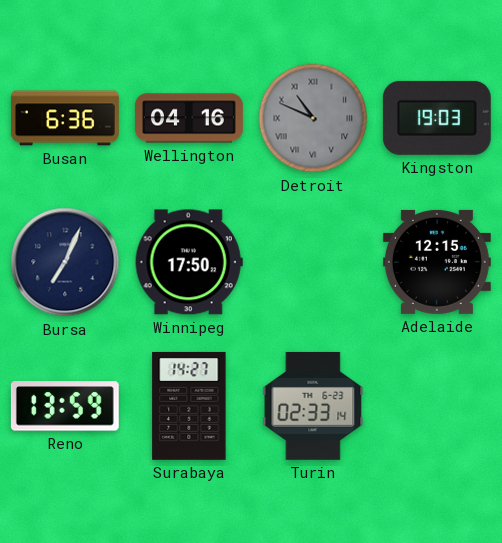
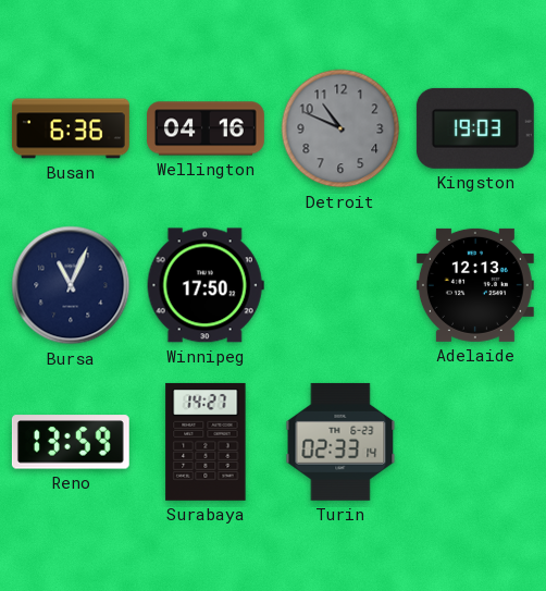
Detroit numerals: Roman -> Arabic
Bursa: 7:04 -> 11:04
Adelaide: 12:15 -> 12:13
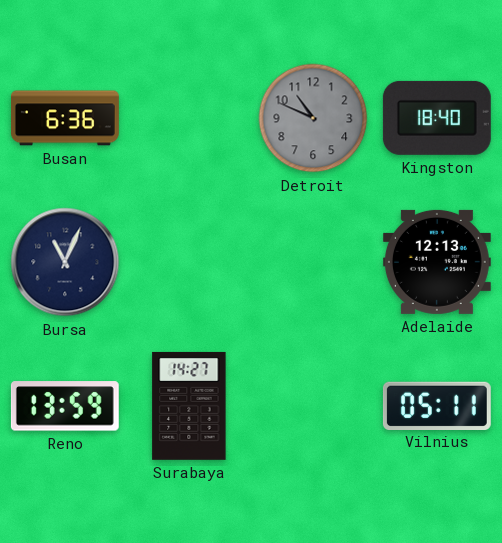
Wellington: 04:16 -> none
Kingston: 19:03 -> 18:40
Winnipeg: 17:50 -> none
Turin: 02:33 -> none
Vilnius: none -> 05:11
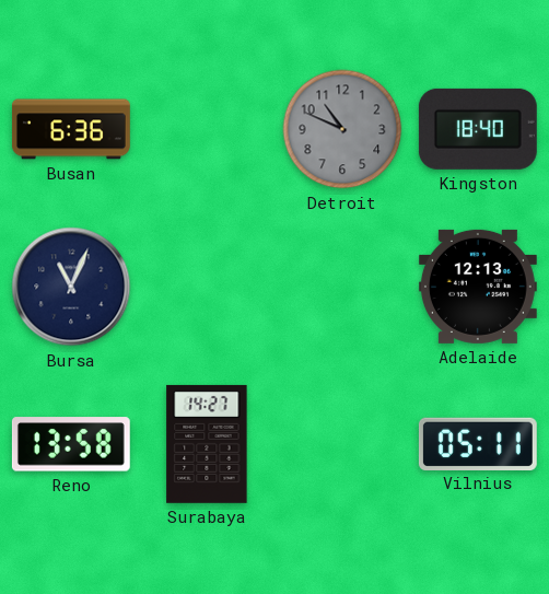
Reno: 13:59 -> 13:58
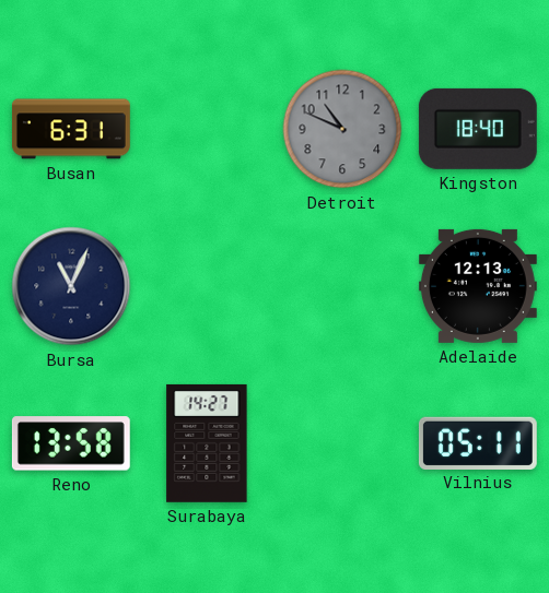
Busan: 6:36 -> 6:31
